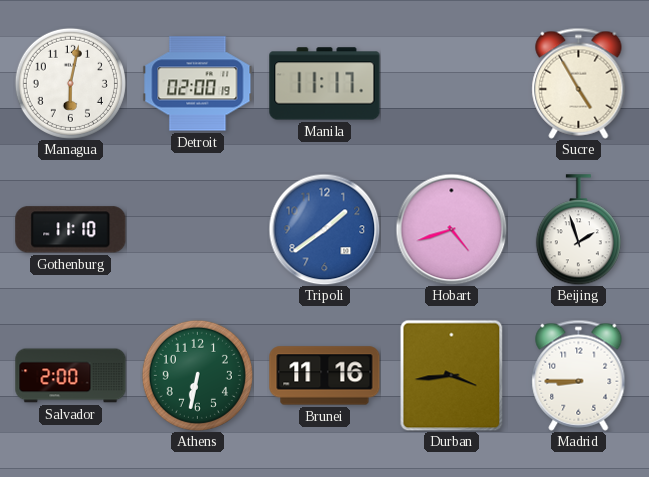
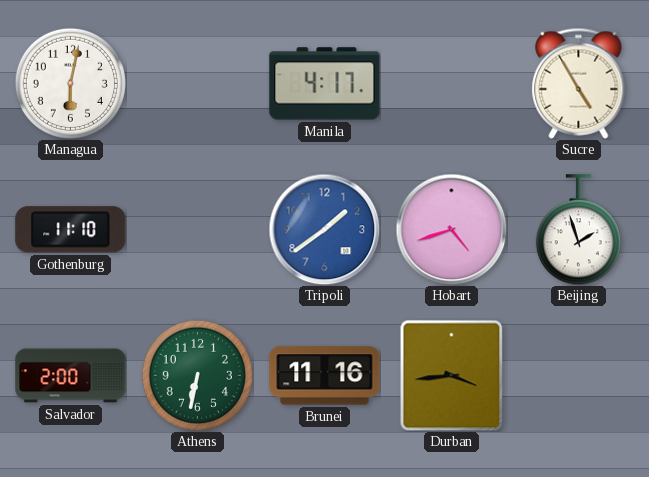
Detroit: 02:00 -> none
Manila: 11:17 -> 4:17
Madrid: 8:45 -> none
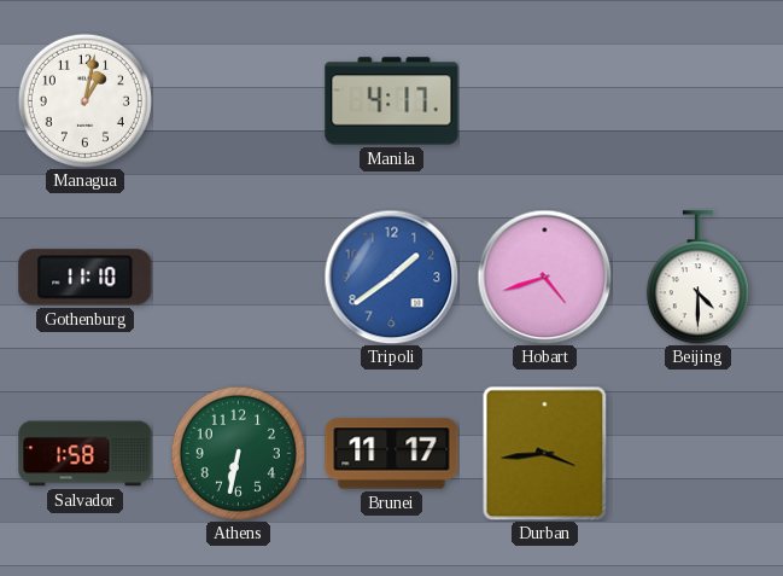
Managua: 6:02 -> 1:02
Sucre: 4:55 -> none
Beijing: 1:57 -> 4:30
Salvador: 2:00 -> 1:58
Brunei: 11:16 -> 11:17
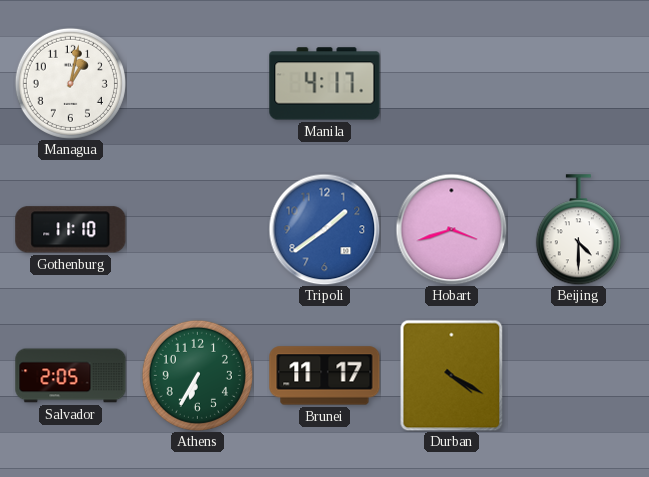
Hobart: 4:42 -> 3:42
Salvador: 1:58 -> 2:05
Athens: 6:32 -> 6:35
Durban: 3:44 -> 4:20
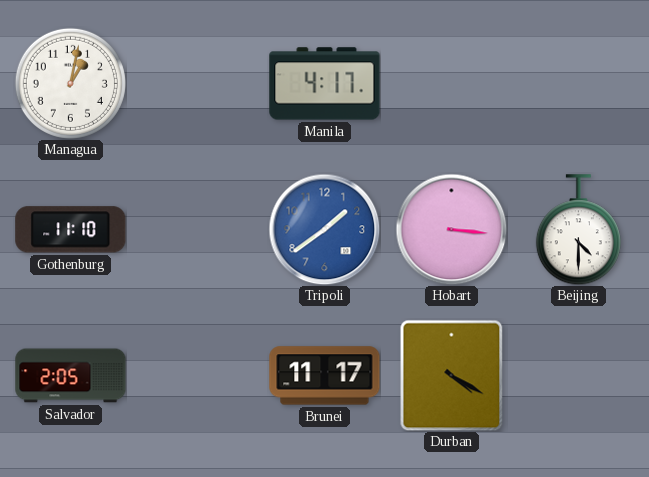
Hobart: 3:42 -> 3:16
Athens: 6:35 -> none
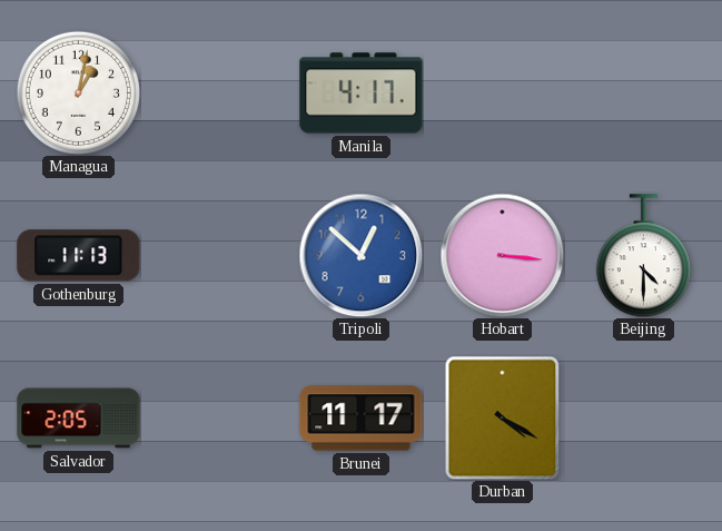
Gothenburg: 11:10 -> 11:13
Tripoli: 1:39 -> 12:52
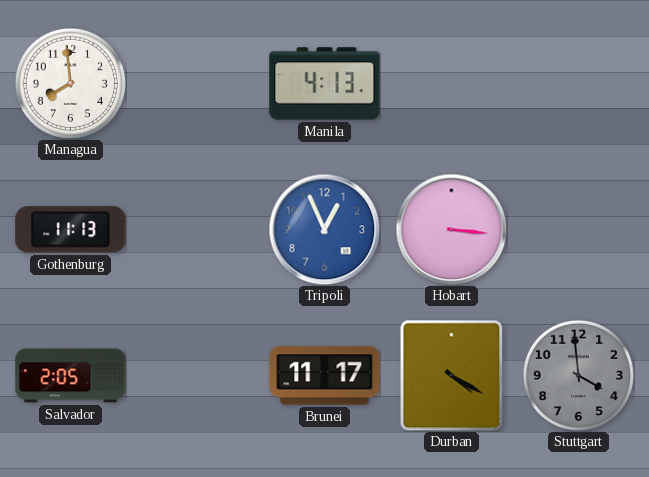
Managua: 1:02 -> 7:59
Manila: 4:17 -> 4:13
Tripoli: 12:52 -> 12:56
Beijing: 4:30 -> none
Stuttgart: none -> 3:59
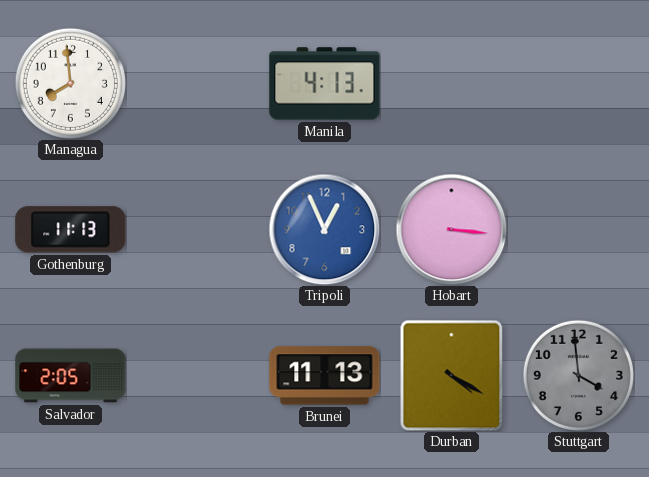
Brunei: 11:17 -> 11:13
